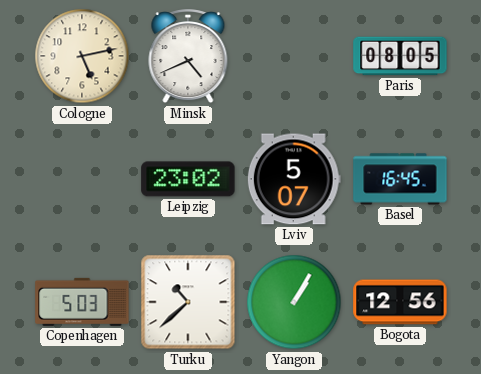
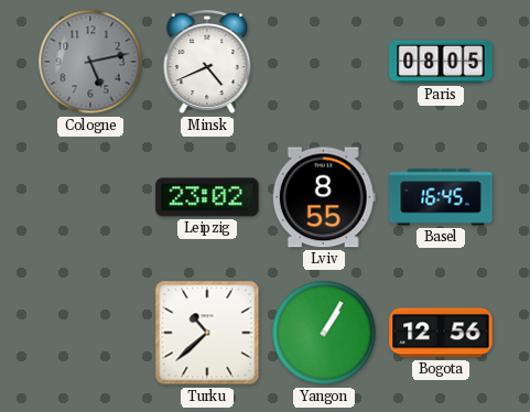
Cologne dial: cream -> grey
Lviv: 5:07 -> 8:55
Copenhagen: 5:03 -> none
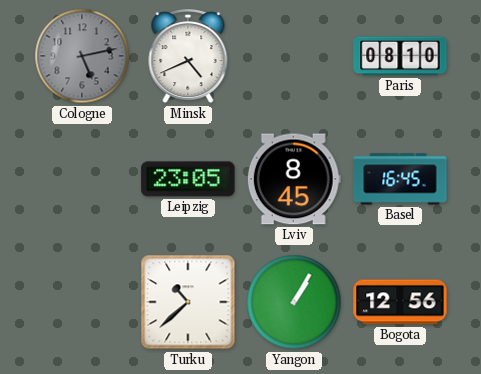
Paris: 08:05 -> 08:10
Leipzig: 23:02 -> 23:05
Lviv: 8:55 -> 8:45
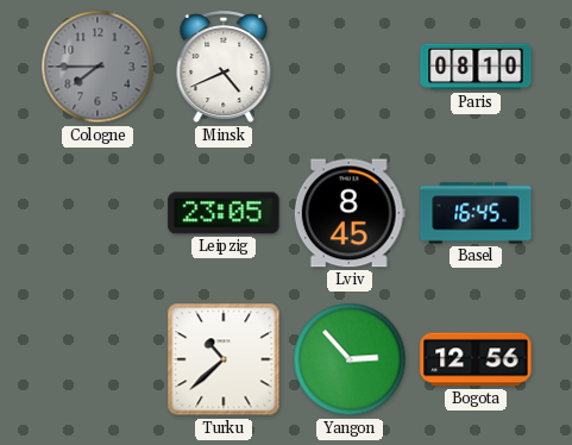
Cologne: 5:13 -> 7:45
Yangon: 1:05 -> 2:53
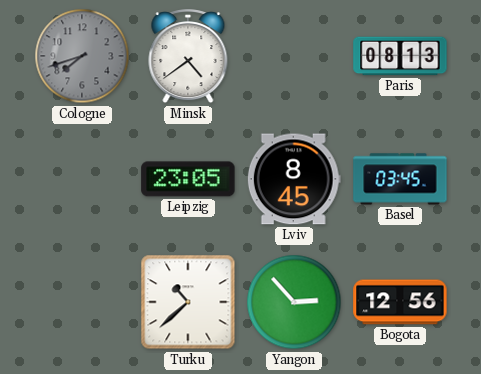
Cologne: 7:45 -> 7:42
Minsk: 4:41 -> 4:39
Paris: 08:10 -> 08:13
Basel: 16:45 -> 03:45
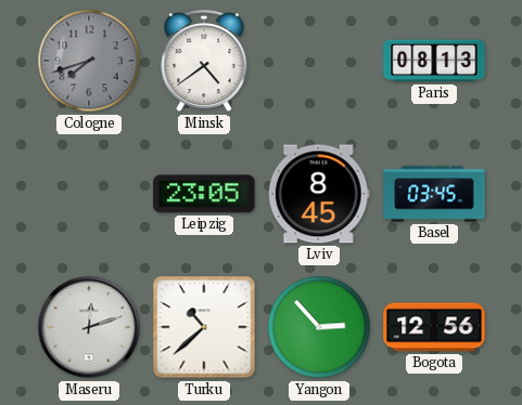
Maseru: none -> 12:12
